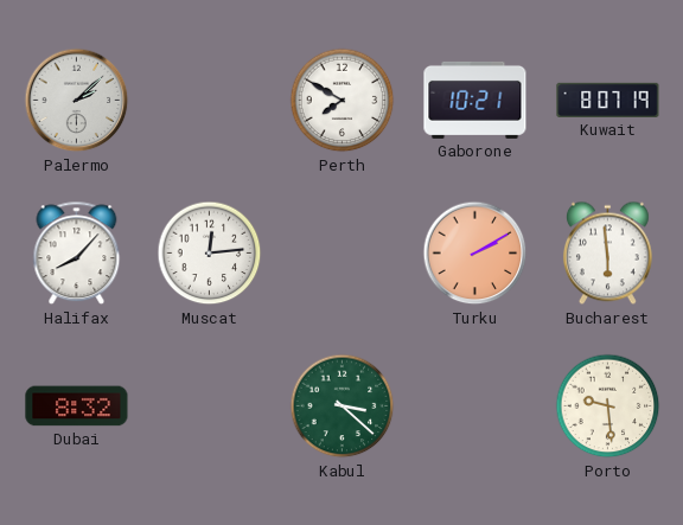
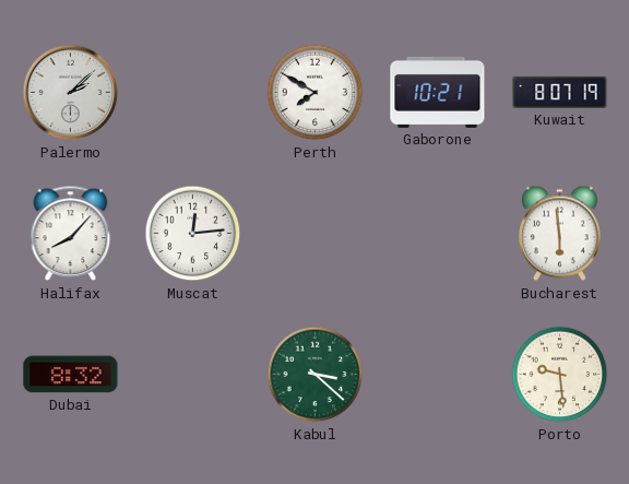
Turku: 2:10 -> none
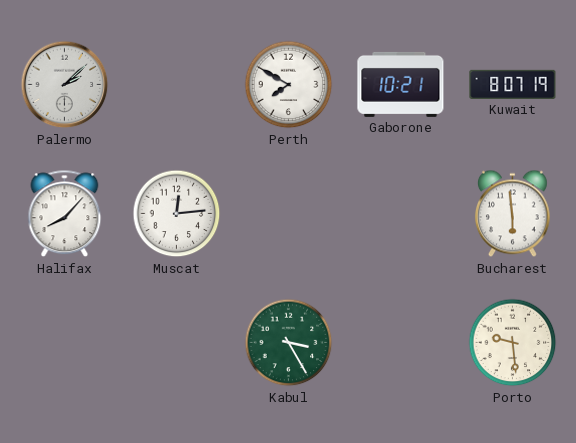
Dubai: 8:32 -> none
Kabul: 3:22 -> 3:25
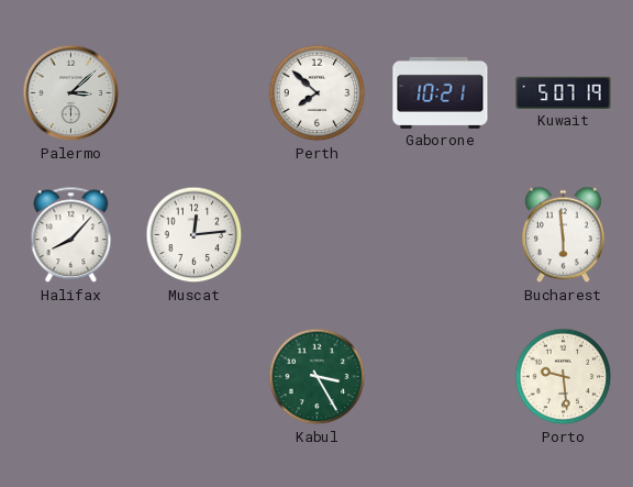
Palermo: 2:08 -> 3:08
Perth: 7:50 -> 7:52
Kuwait: 8:07 -> 5:07
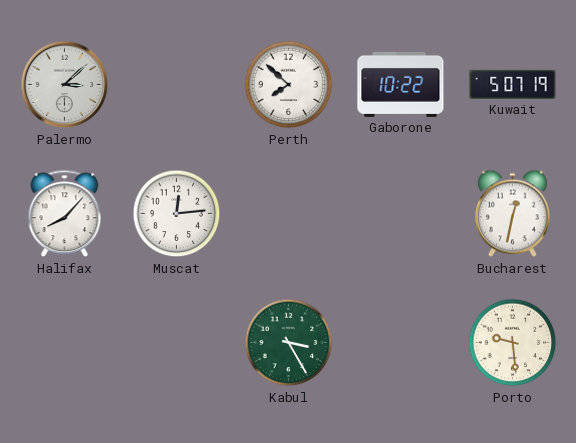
Gaborone: 10:21 -> 10:22
Bucharest: 5:59 -> 12:32
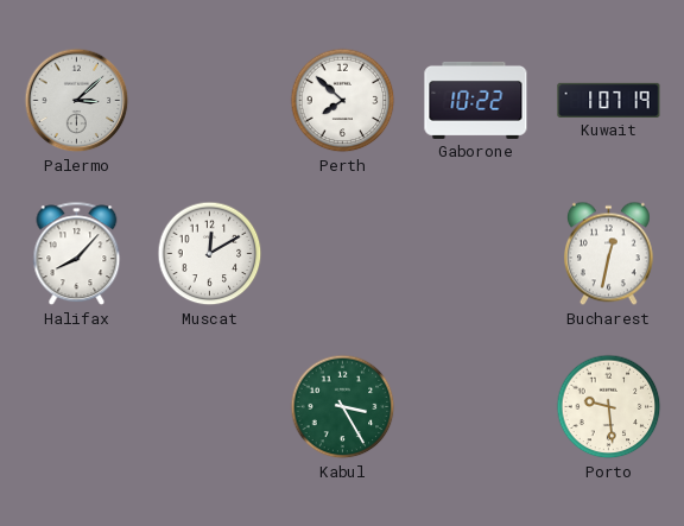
Kuwait: 5:07 -> 1:07
Muscat: 12:14 -> 12:10
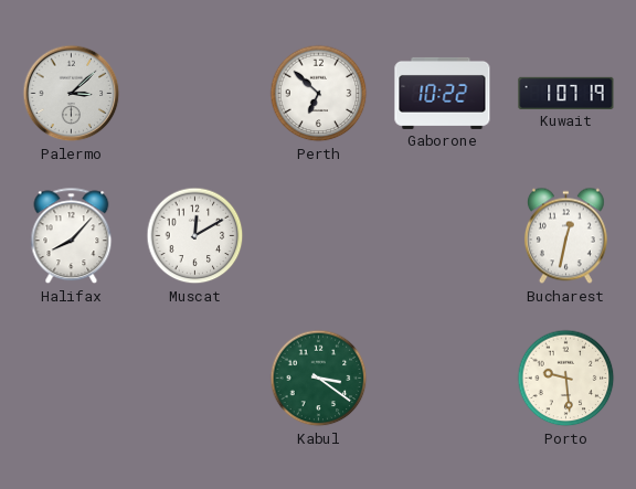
Perth: 7:52 -> 6:52
Kabul: 3:25 -> 3:21
